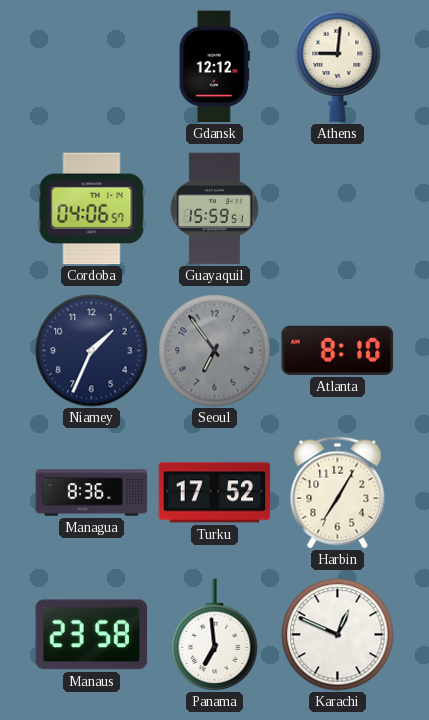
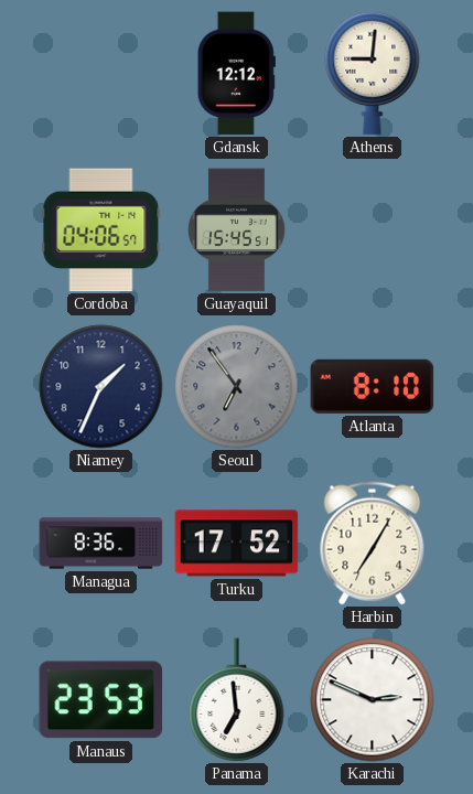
Guayaquil: 15:59 -> 15:45
Manaus: 23:58 -> 23:53
Karachi: 12:49 -> 2:49
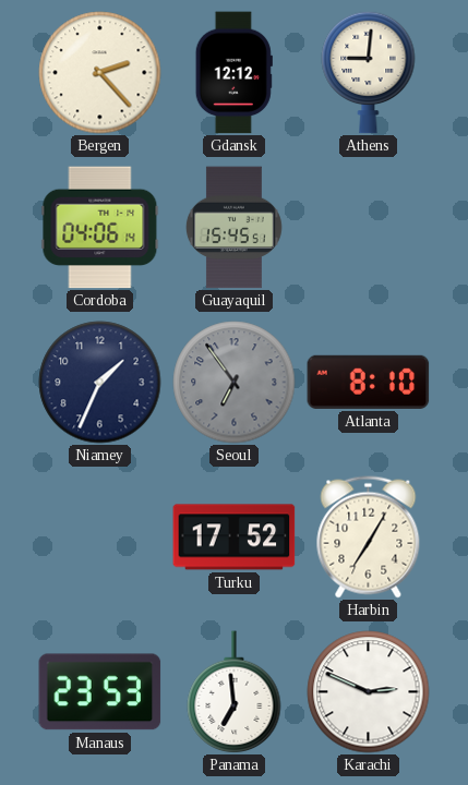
Bergen: none -> 2:23
Cordoba: 04:06:57 -> 04:06:14
Managua: 8:36 -> none
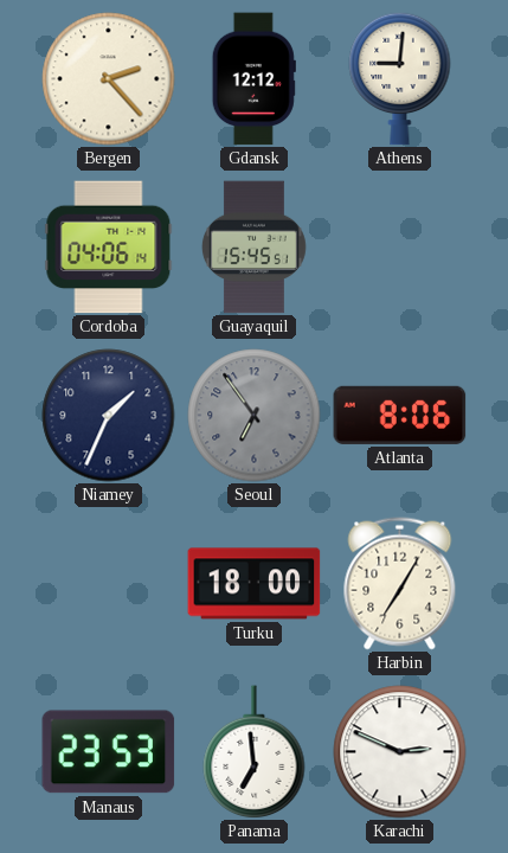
Atlanta: 8:10 -> 8:06
Turku: 17:52 -> 18:00
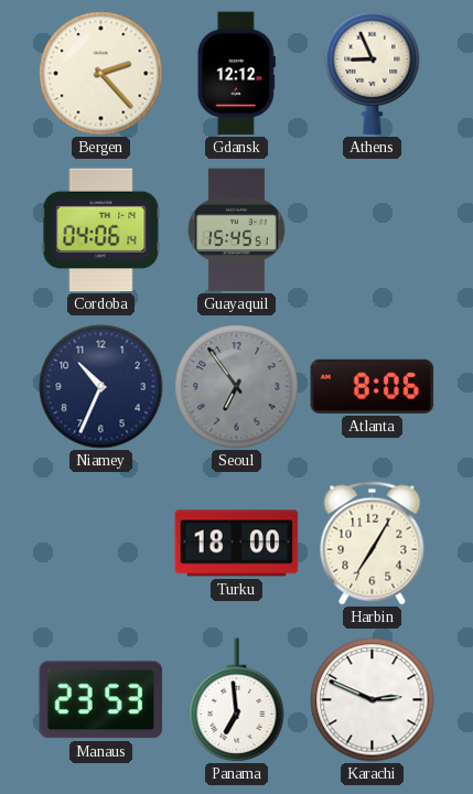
Athens: 9:01 -> 8:56
Niamey: 1:34 -> 10:34
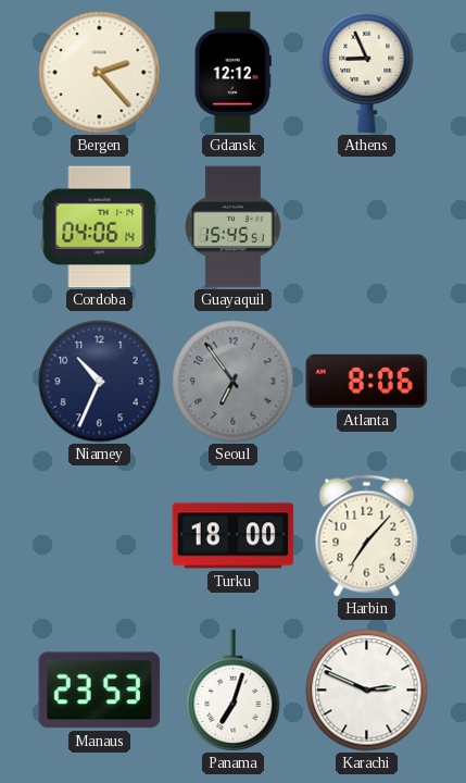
Harbin: 7:05 -> 7:07
Panama: 6:59 -> 7:03
